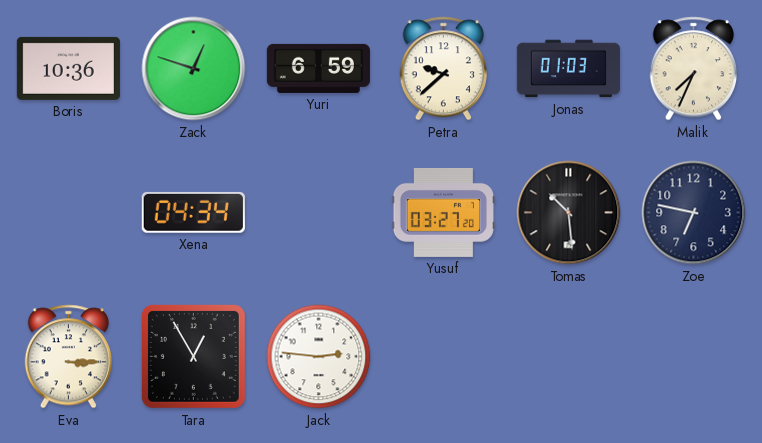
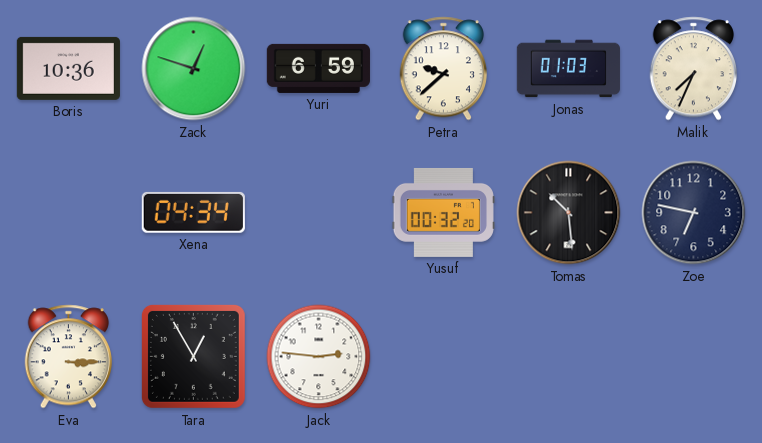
Yusuf: 03:27 -> 00:32
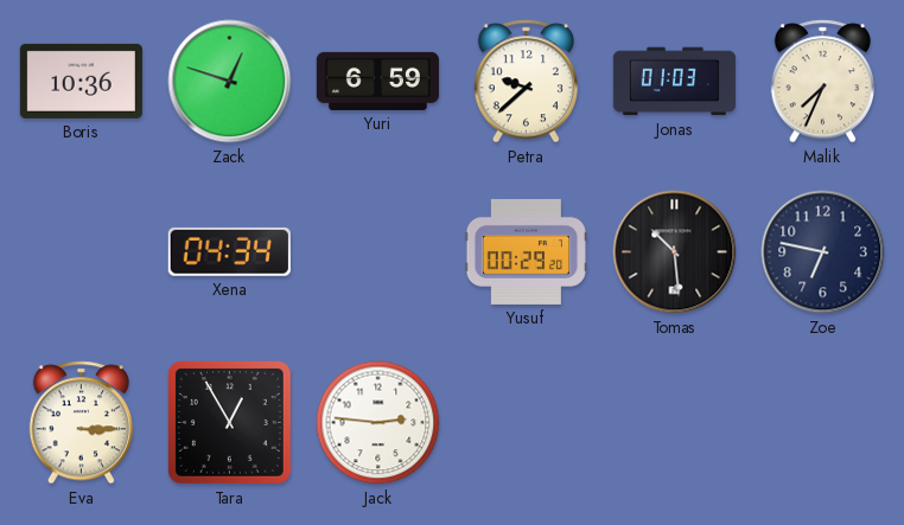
Yusuf: 00:32 -> 00:29
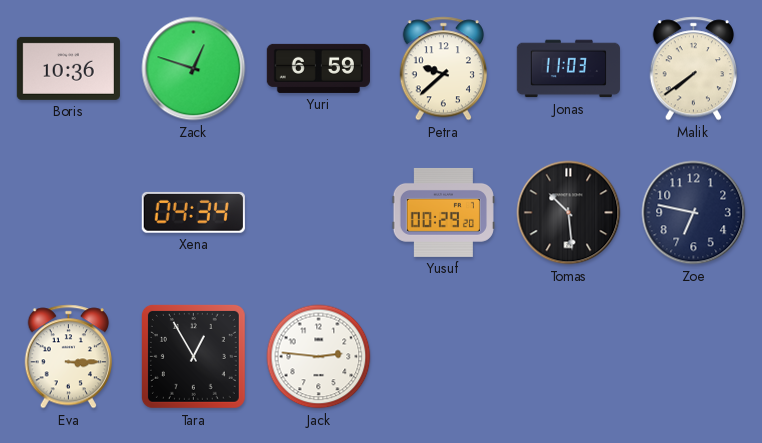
Jonas: 01:03 -> 11:03
Malik: 7:34 -> 7:39
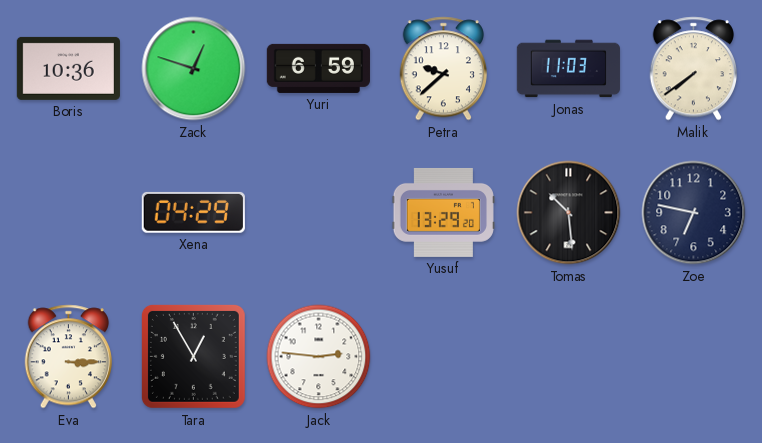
Xena: 04:34 -> 04:29
Yusuf: 00:29 -> 13:29
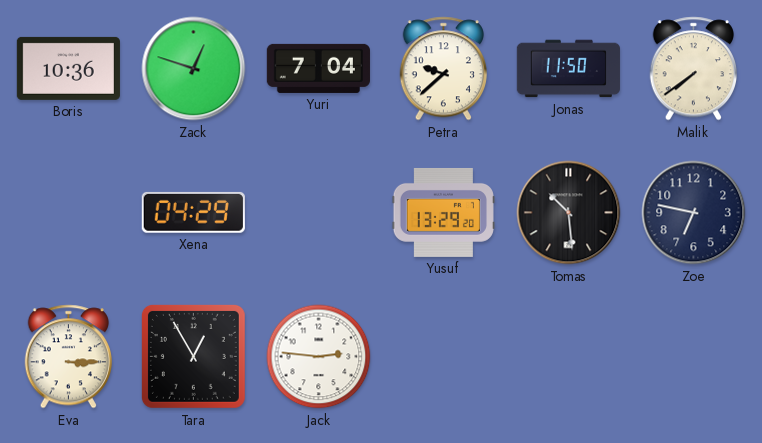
Yuri: 6:59 -> 7:04
Jonas: 11:03 -> 11:50
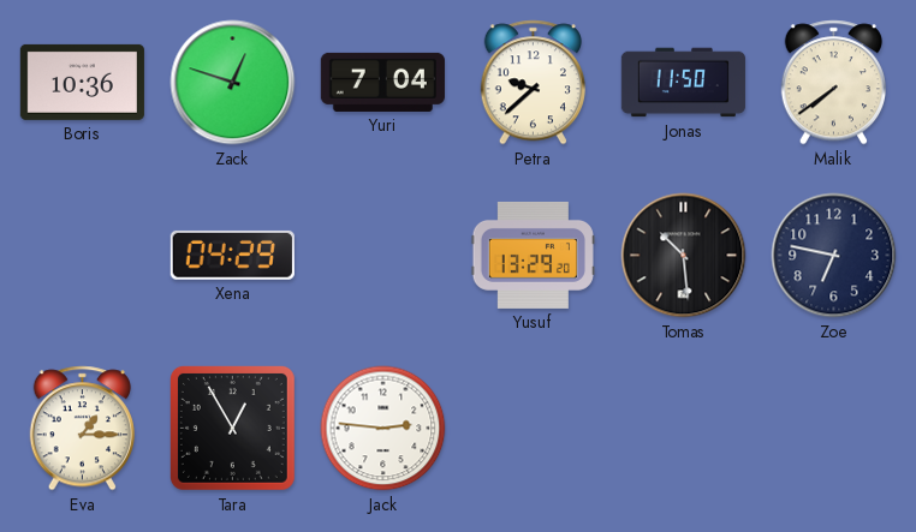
Eva: 3:15 -> 1:15
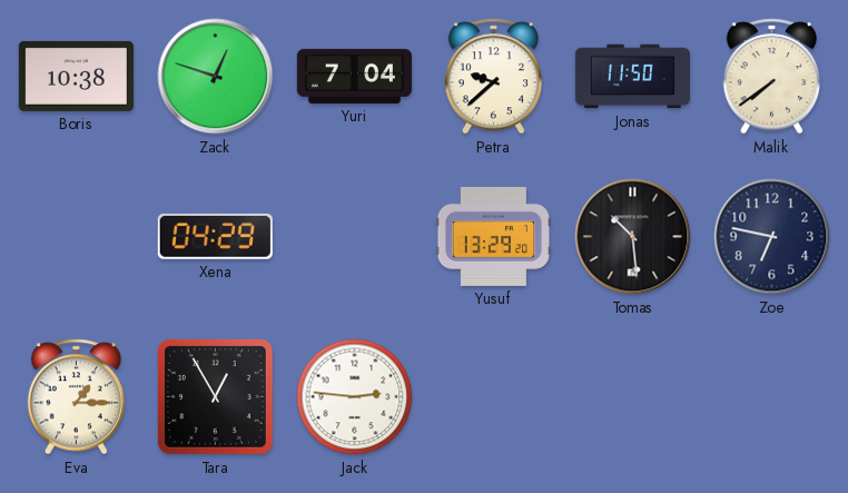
Boris: 10:36 -> 10:38
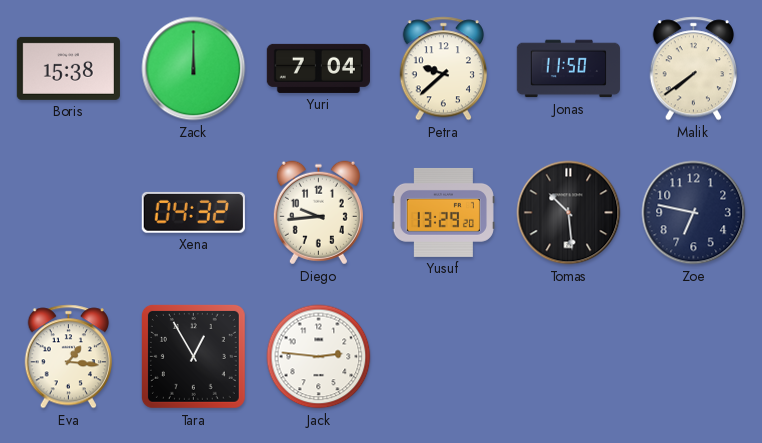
Boris: 10:38 -> 15:38
Zack: 12:48 -> 12:00
Xena: 04:29 -> 04:32
Diego: none -> 9:44
Eva: 1:15 -> 1:16
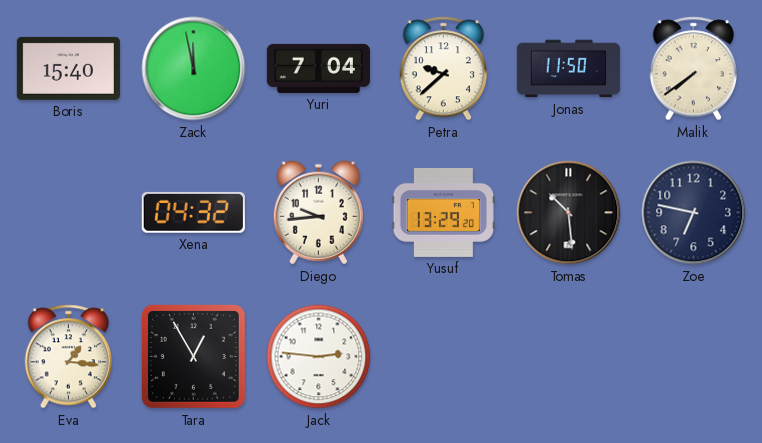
Boris: 15:38 -> 15:40
Zack: 12:00 -> 11:58
